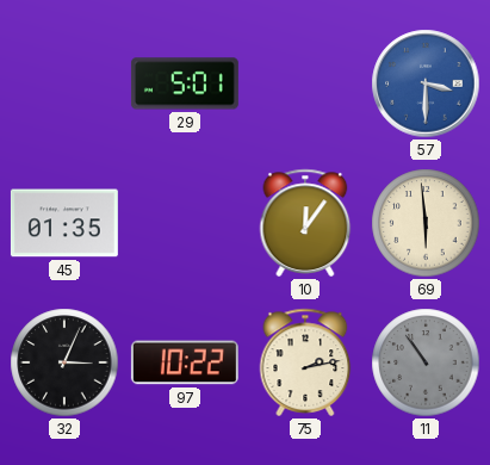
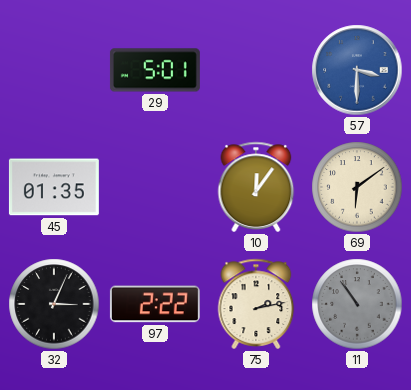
69: 5:59 -> 6:09
97: 10:22 -> 2:22
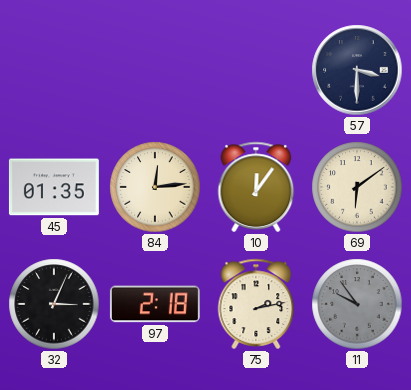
29: 5:01 -> none
57 dial: blue -> navy
84: none -> 12:14
97: 2:22 -> 2:18
11: 10:54 -> 9:54
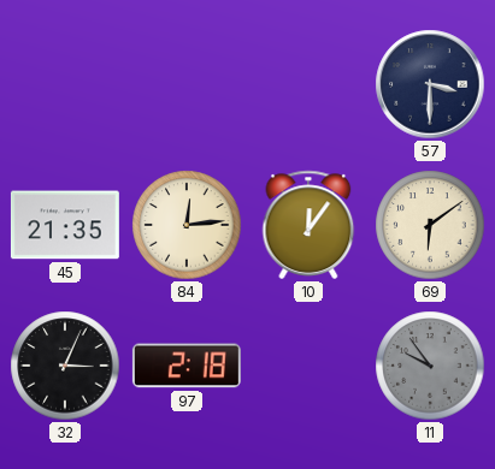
45: 01:35 -> 21:35
75: 2:13 -> none
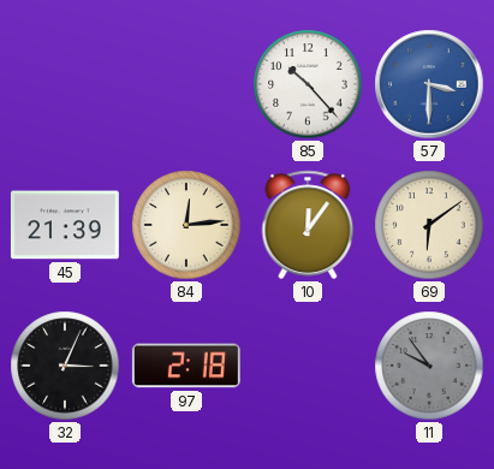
85: none -> 10:23
57 dial: navy -> blue
45: 21:35 -> 21:39
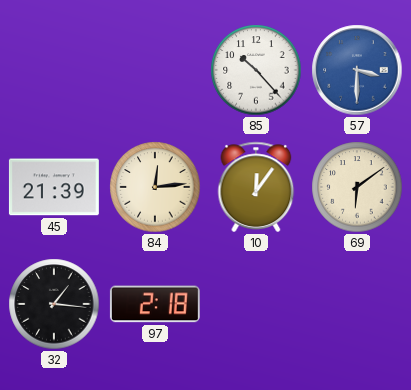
32: 3:04 -> 1:16
11: 9:54 -> none
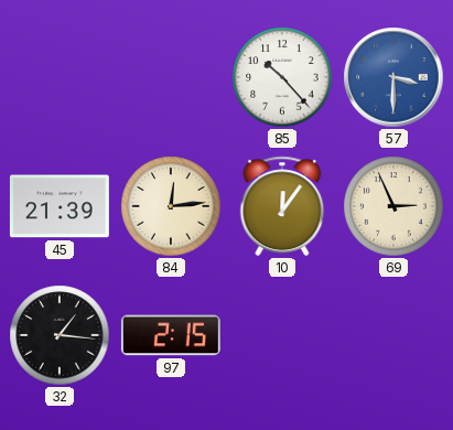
69: 6:09 -> 2:56
97: 2:18 -> 2:15
